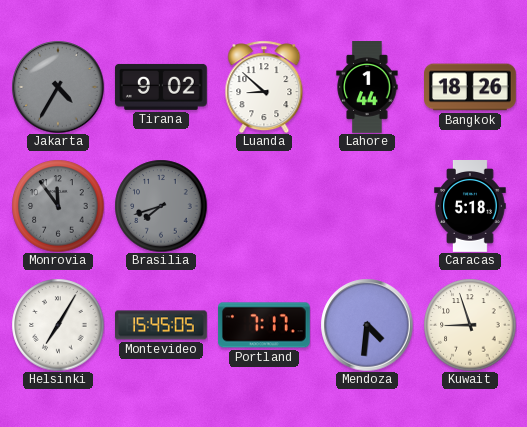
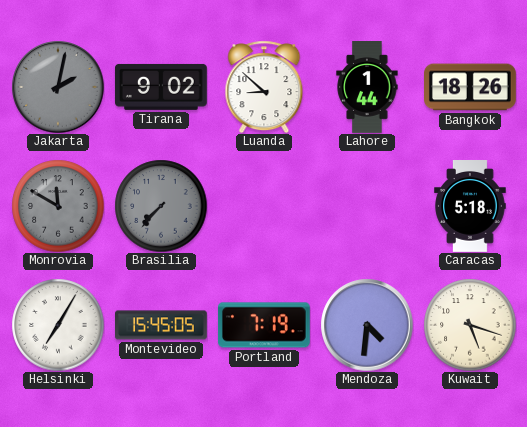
Jakarta: 4:35 -> 2:02
Monrovia: 11:54 -> 11:50
Brasilia: 7:42 -> 7:37
Portland: 7:17 -> 7:19
Kuwait: 8:57 -> 5:18
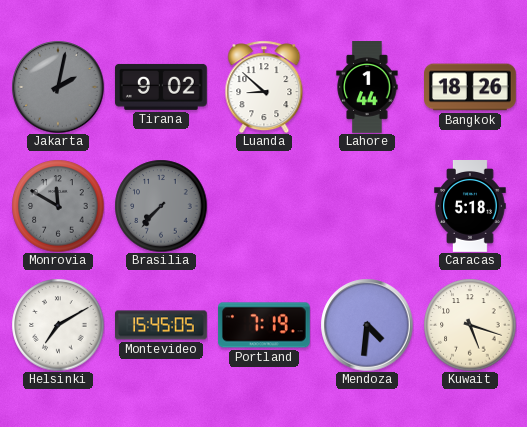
Helsinki: 7:05 -> 7:10
